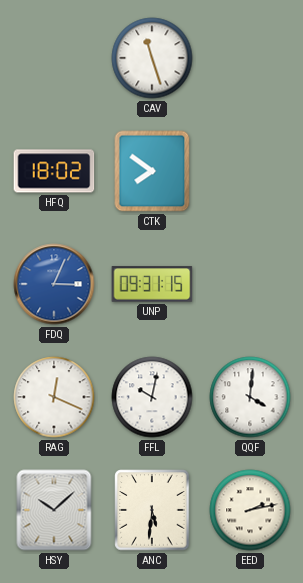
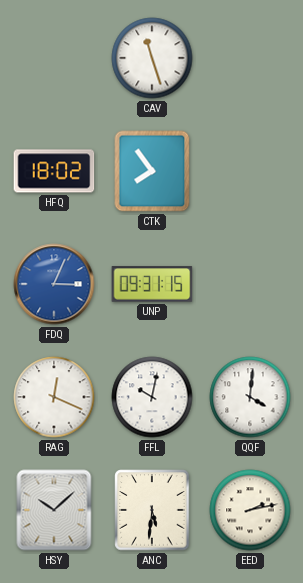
CTK: 7:51 -> 7:54
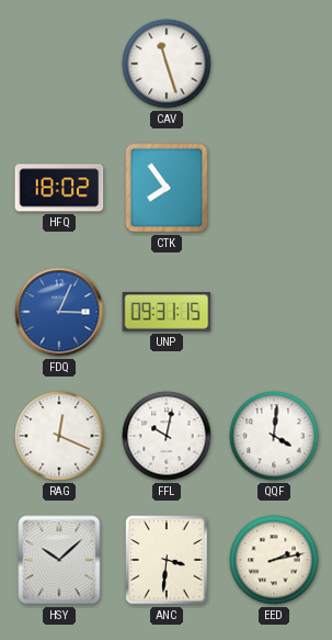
ANC: 5:31 -> 3:31
